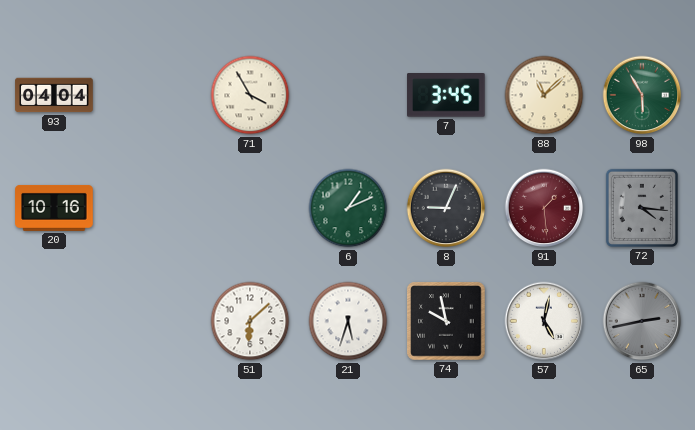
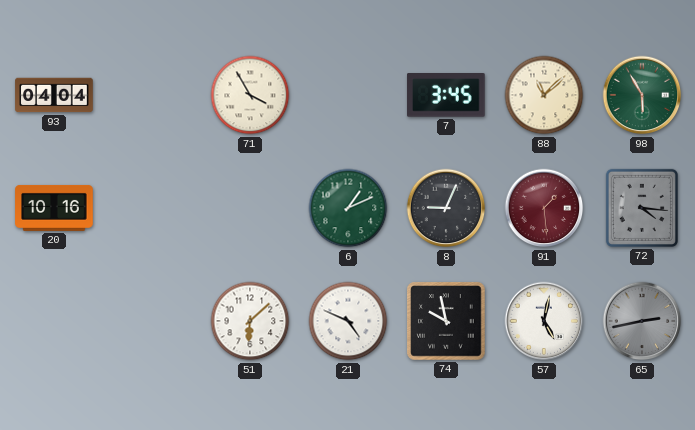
21: 5:33 -> 4:49
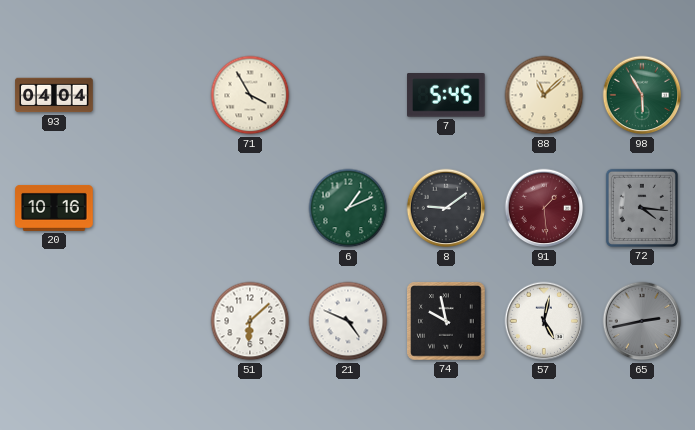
7: 3:45 -> 5:45
8: 9:04 -> 9:09
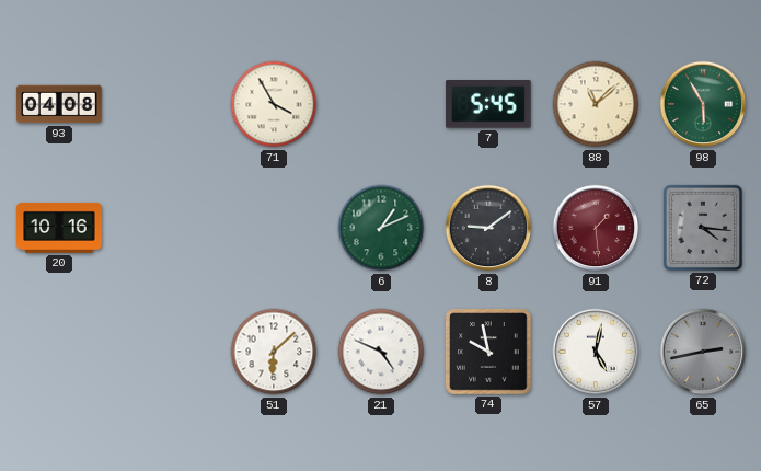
93: 04:04 -> 04:08
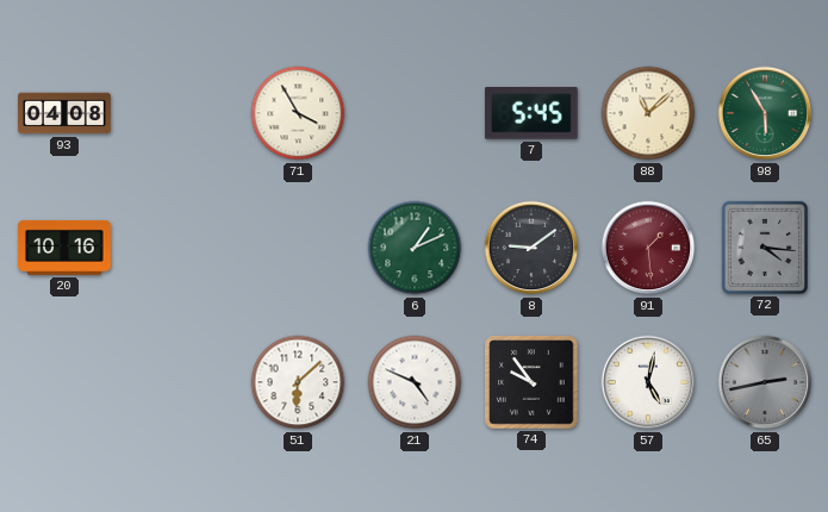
74: 9:58 -> 9:54
